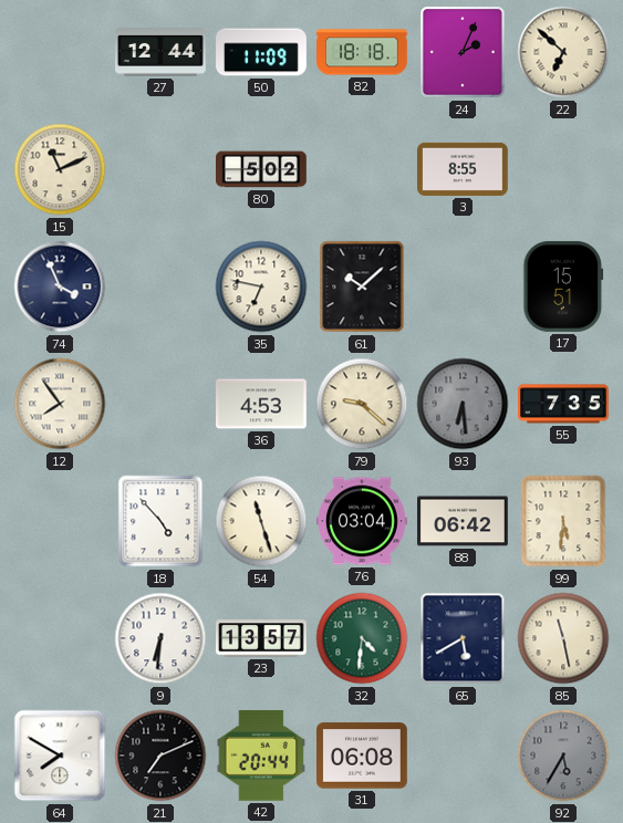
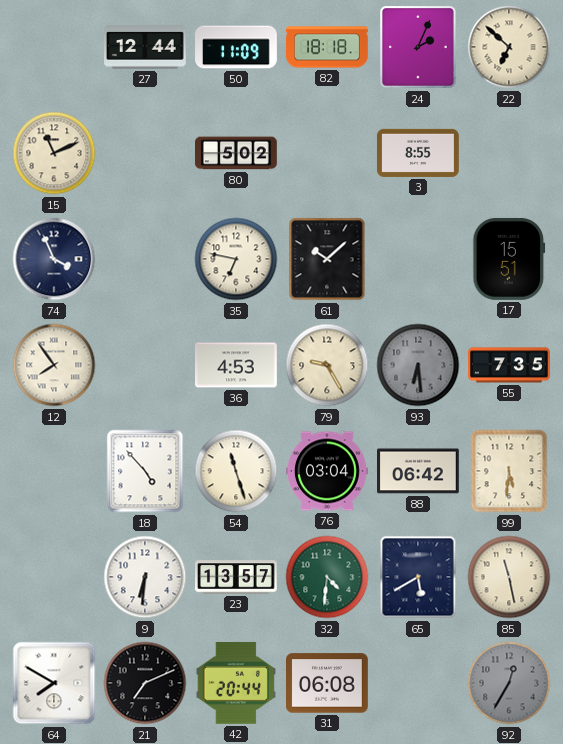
79: 9:22 -> 9:25
92: 5:35 -> 12:35
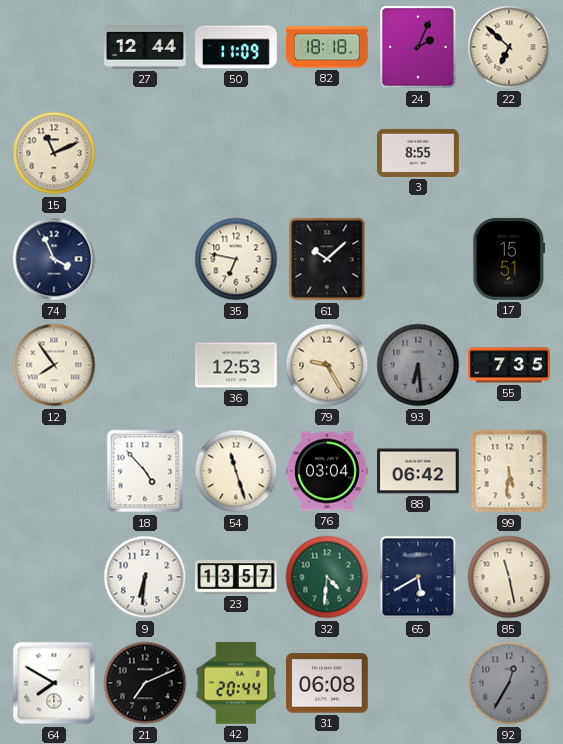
80: 5:02 -> none
36: 4:53 -> 12:53
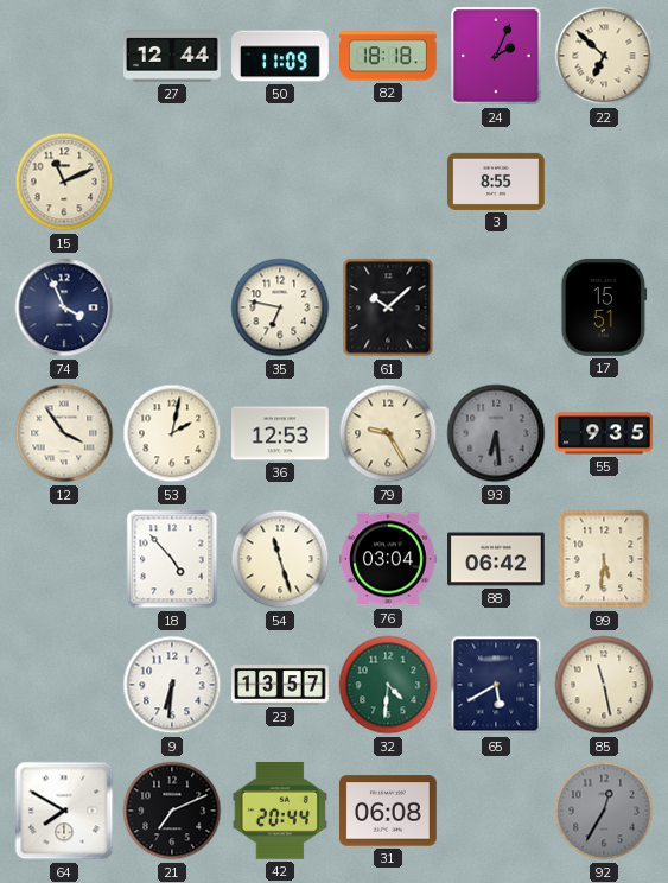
12: 7:54 -> 3:54
53: none -> 2:02
55: 7:35 -> 9:35
